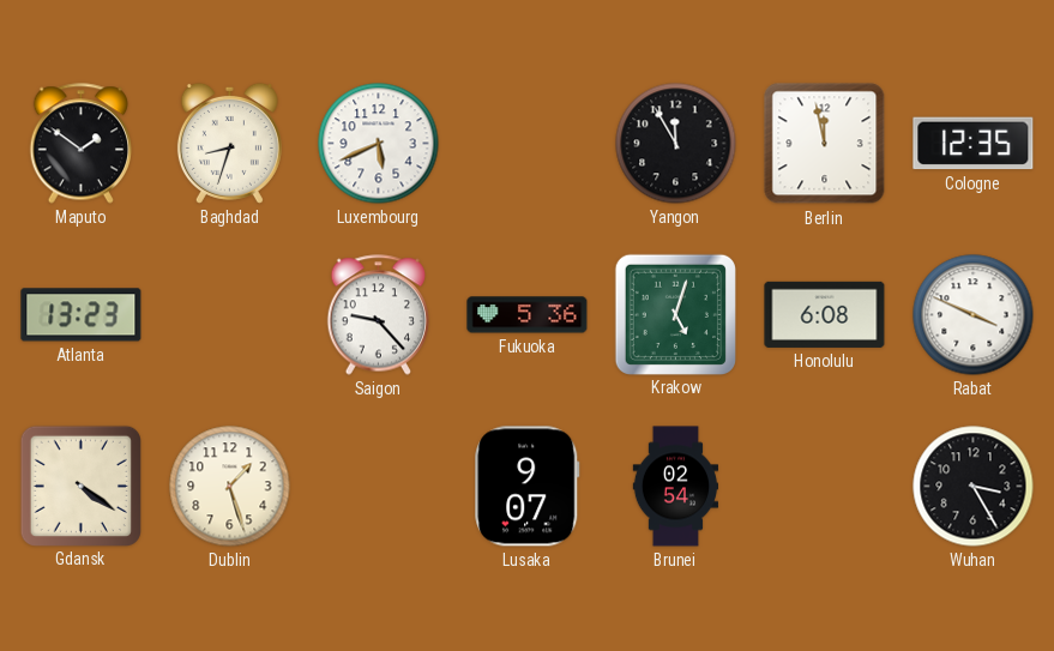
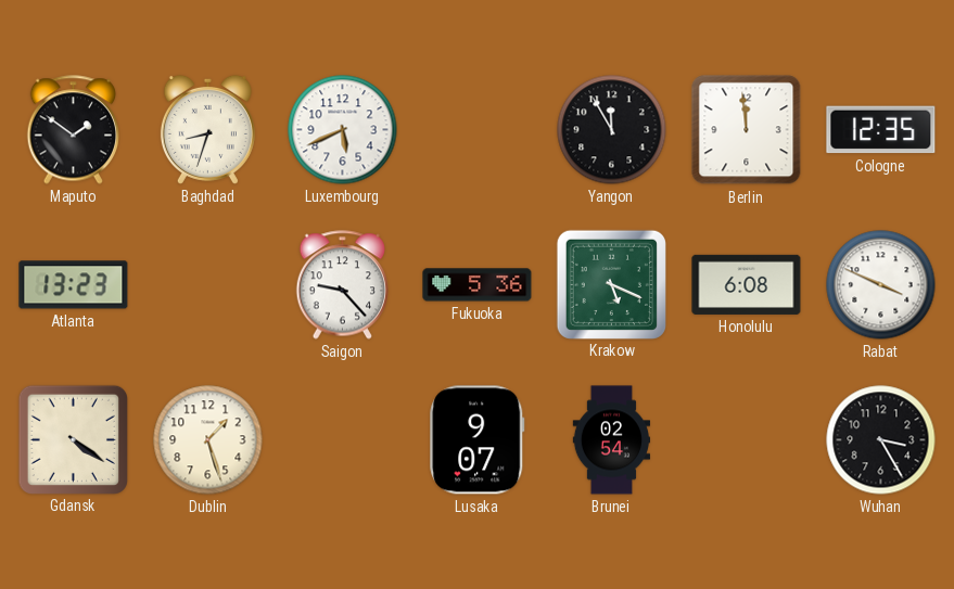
Berlin: 11:58 -> 11:59
Krakow: 5:03 -> 5:19
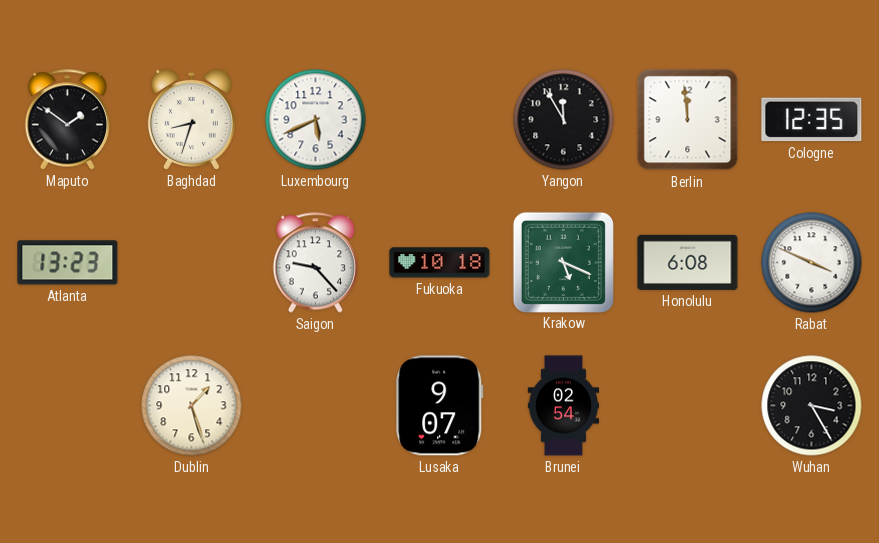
Fukuoka: 5:36 -> 10:18
Gdansk: 4:21 -> none
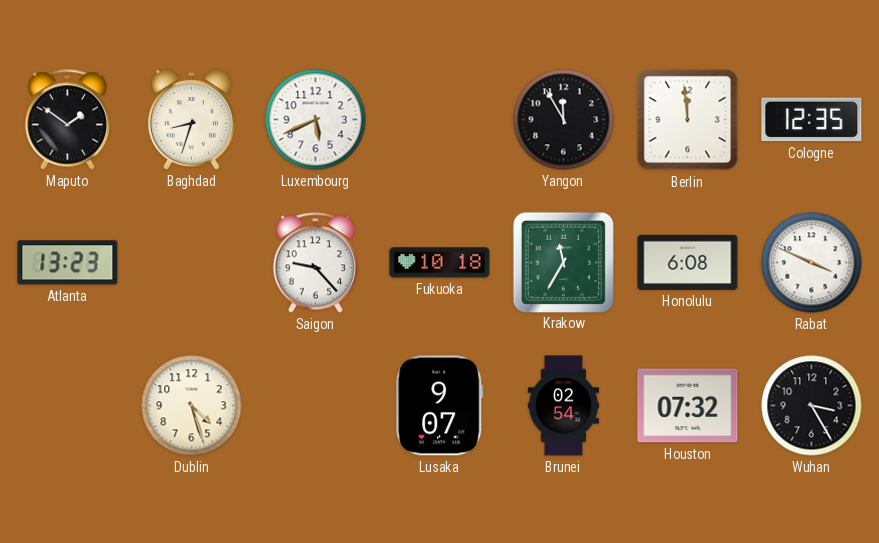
Krakow: 5:19 -> 11:35
Dublin: 1:27 -> 4:27
Houston: none -> 07:32
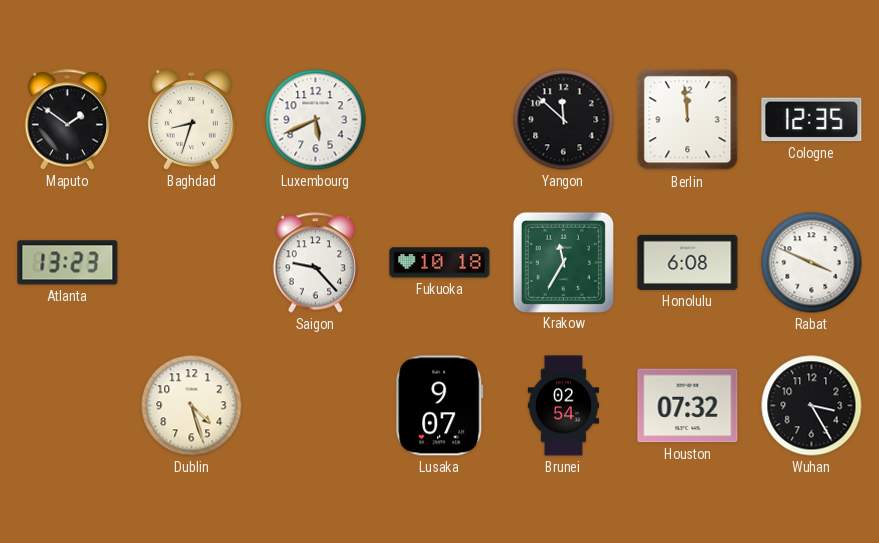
Yangon: 11:55 -> 11:52
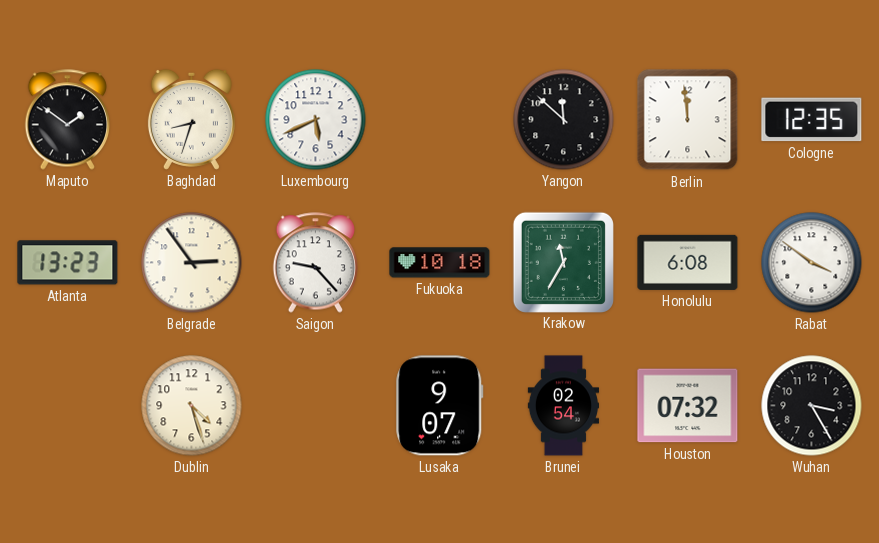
Belgrade: none -> 2:54
Rabat: 3:49 -> 3:51
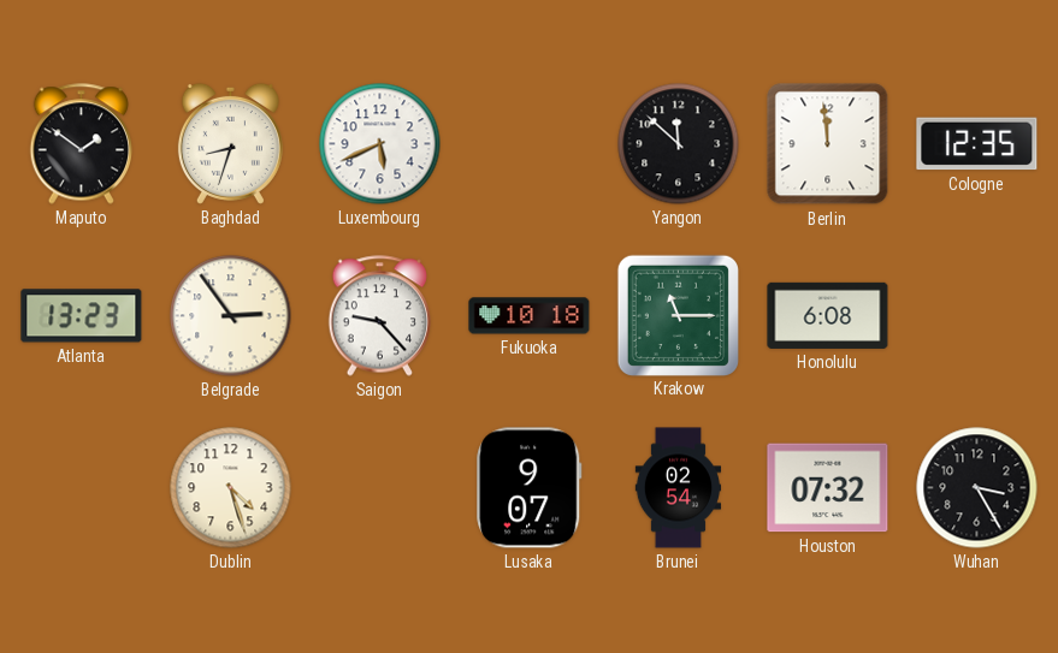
Krakow: 11:35 -> 11:15
Rabat: 3:51 -> none
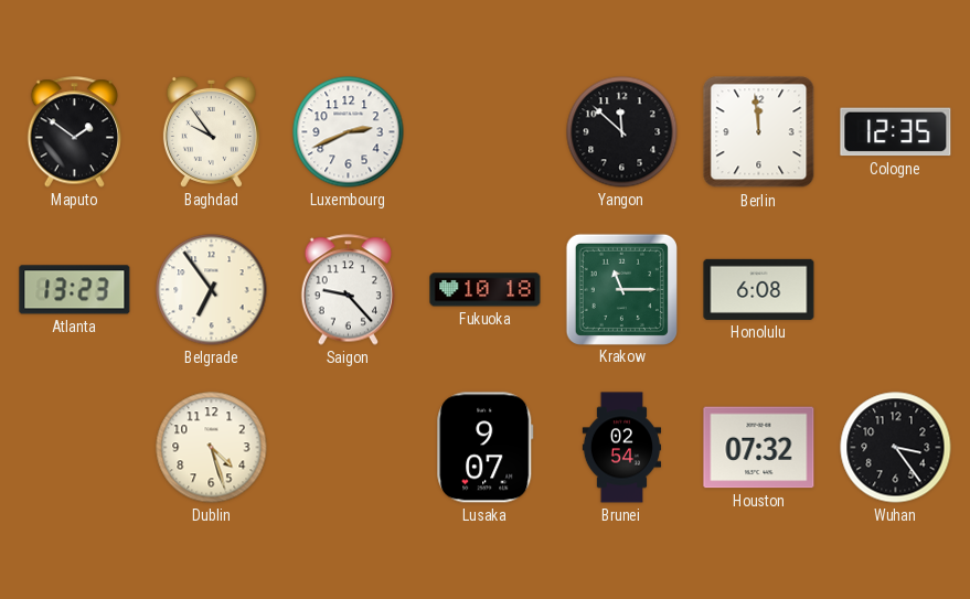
Baghdad: 8:33 -> 9:54
Luxembourg: 5:41 -> 2:41
Belgrade: 2:54 -> 6:54
Wuhan: 3:25 -> 3:24
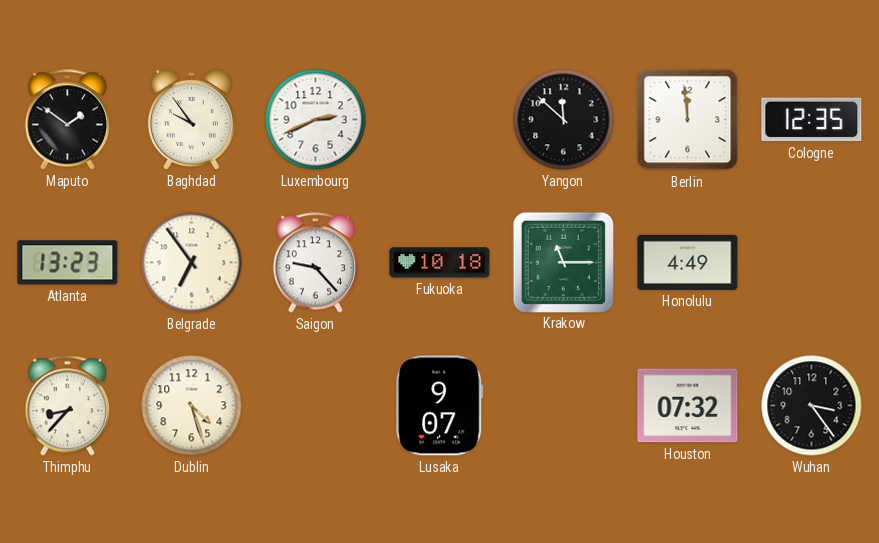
Honolulu: 6:08 -> 4:49
Thimphu: none -> 8:37
Brunei: 02:54 -> none
